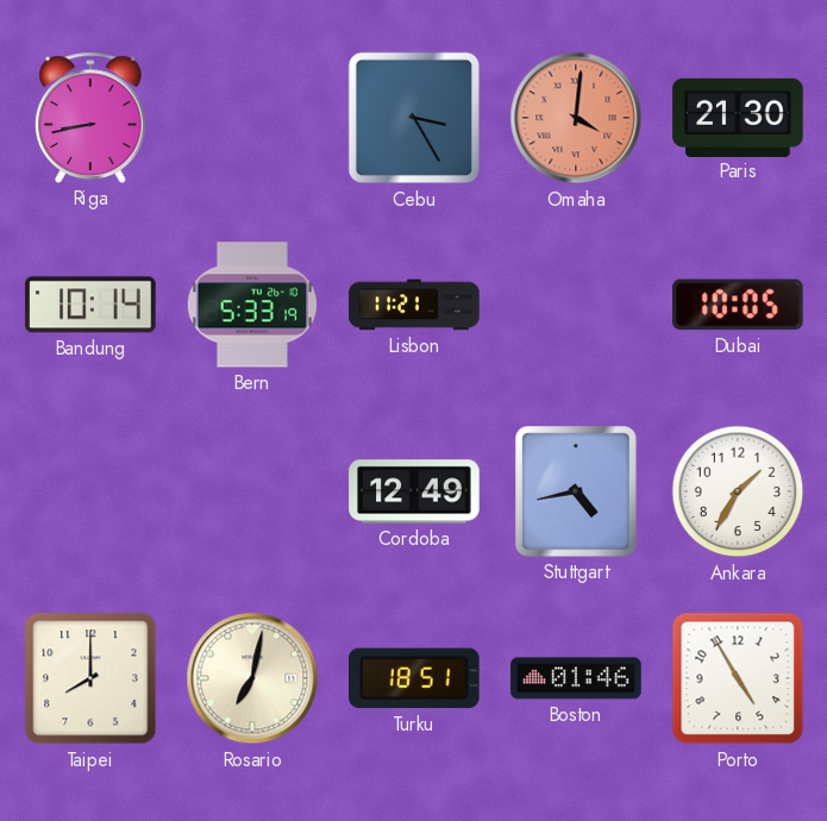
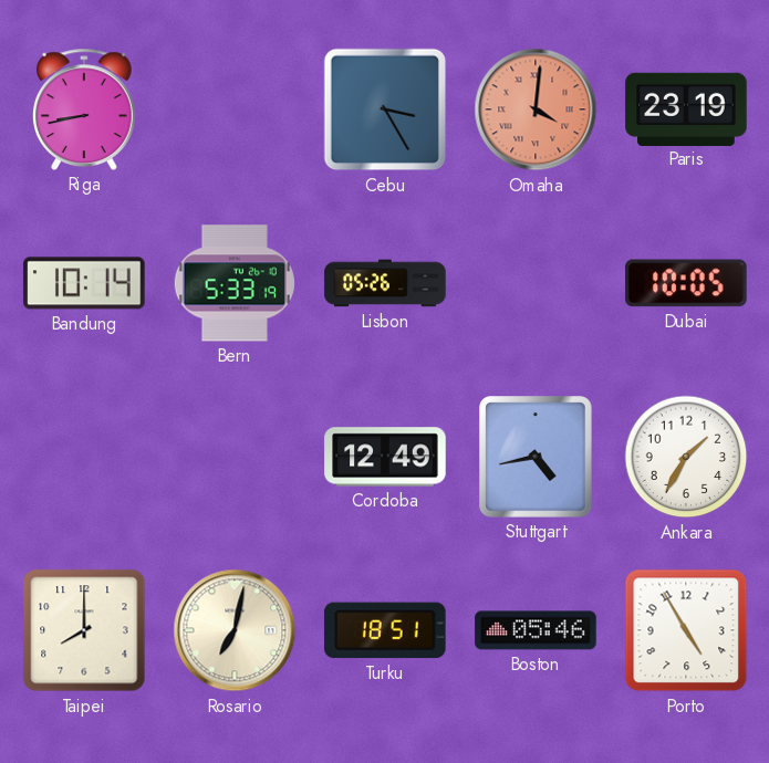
Paris: 21:30 -> 23:19
Lisbon: 11:21 -> 05:26
Boston: 01:46 -> 05:46
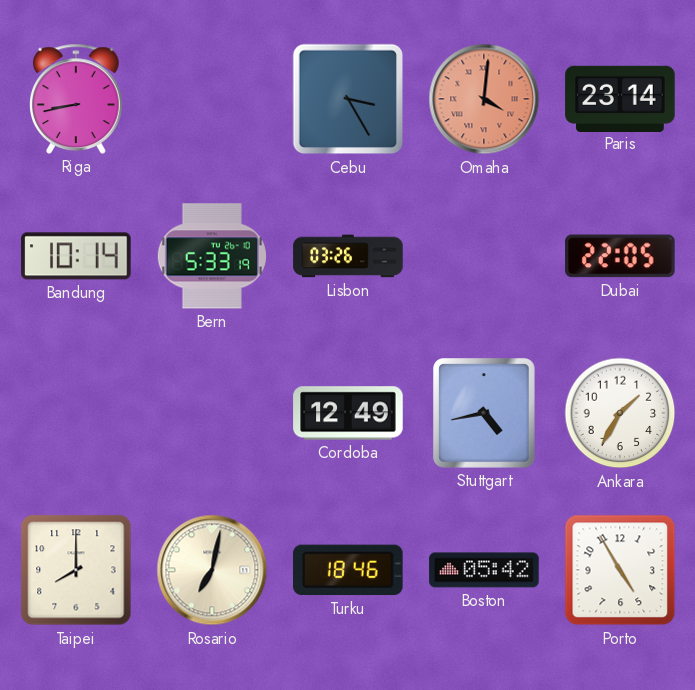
Paris: 23:19 -> 23:14
Lisbon: 05:26 -> 03:26
Dubai: 10:05 -> 22:05
Turku: 18:51 -> 18:46
Boston: 05:46 -> 05:42
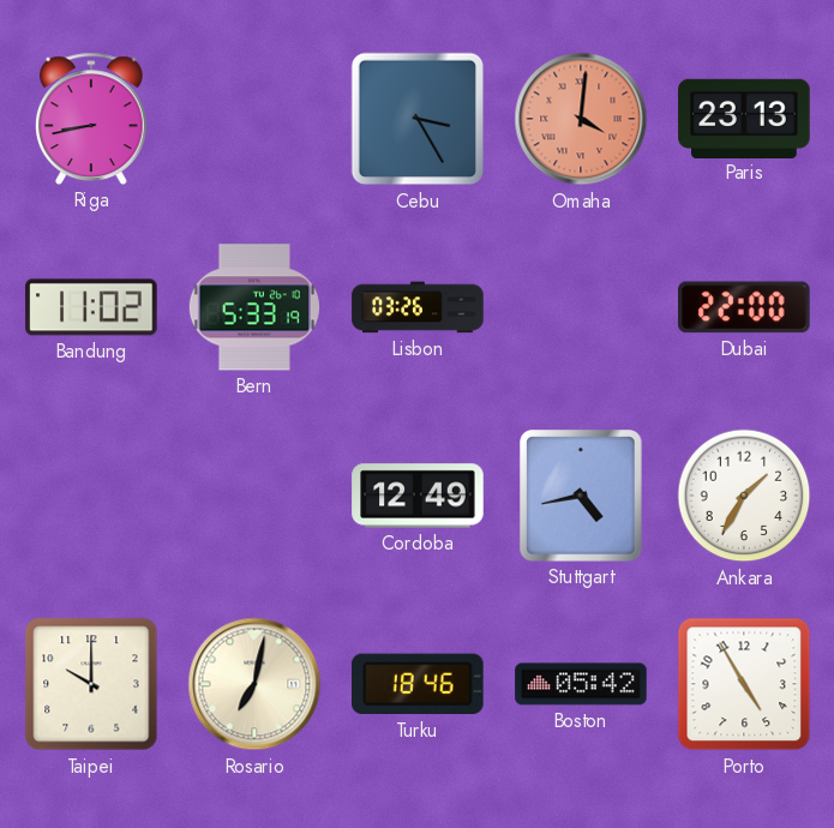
Paris: 23:14 -> 23:13
Bandung: 10:14 -> 11:02
Dubai: 22:05 -> 22:00
Taipei: 8:00 -> 10:00
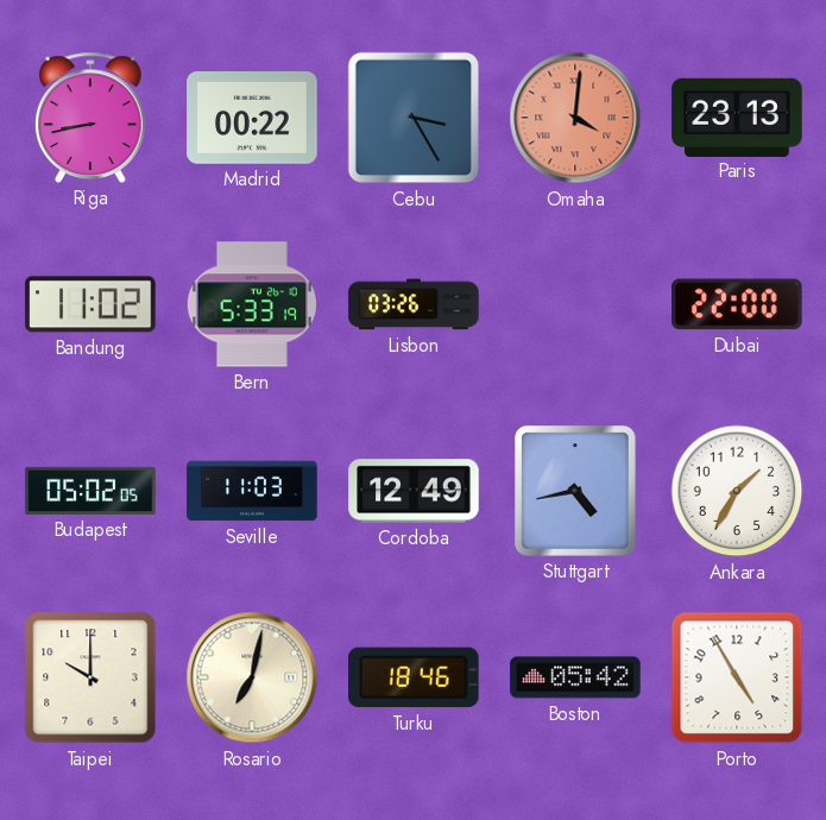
Madrid: none -> 00:22
Budapest: none -> 05:02
Seville: none -> 11:03
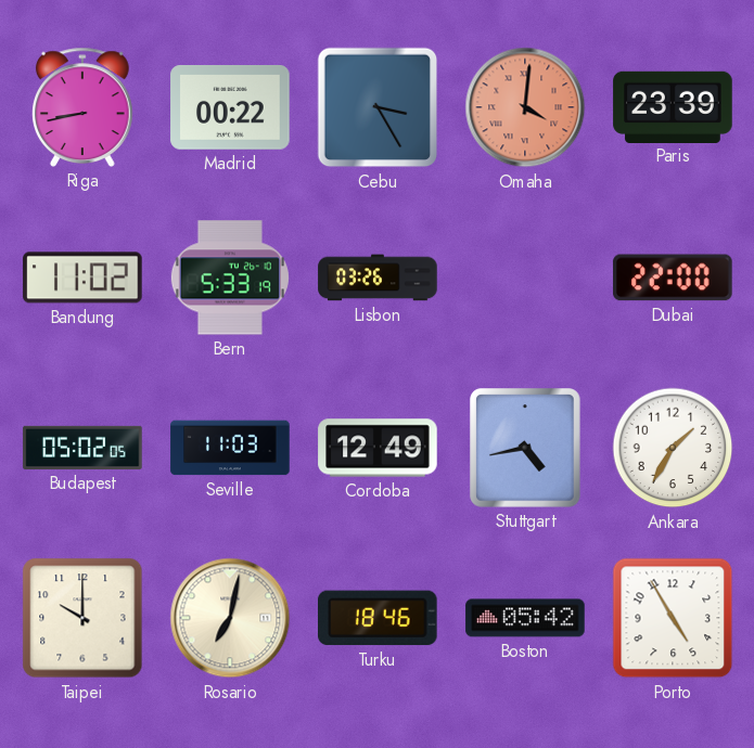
Paris: 23:13 -> 23:39
